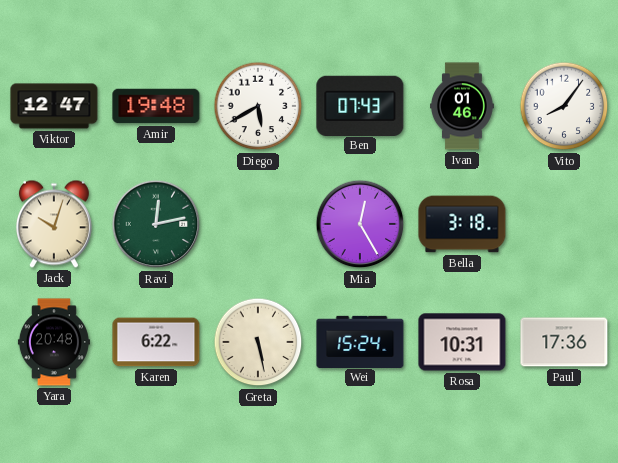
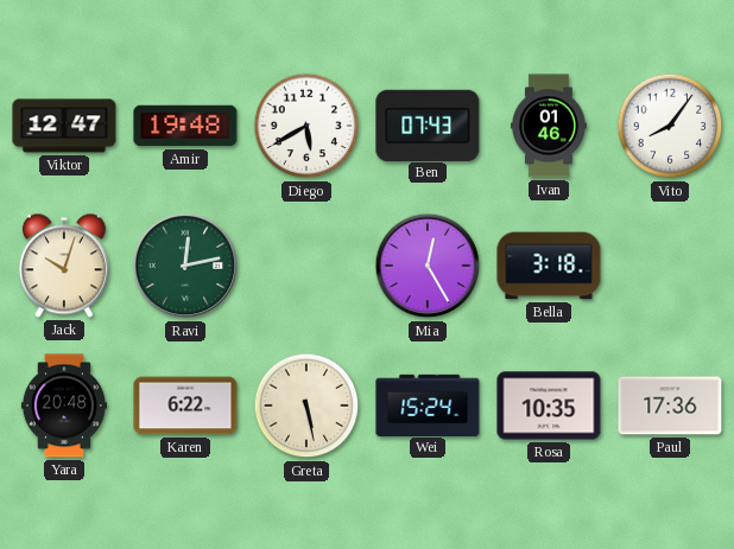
Rosa: 10:31 -> 10:35
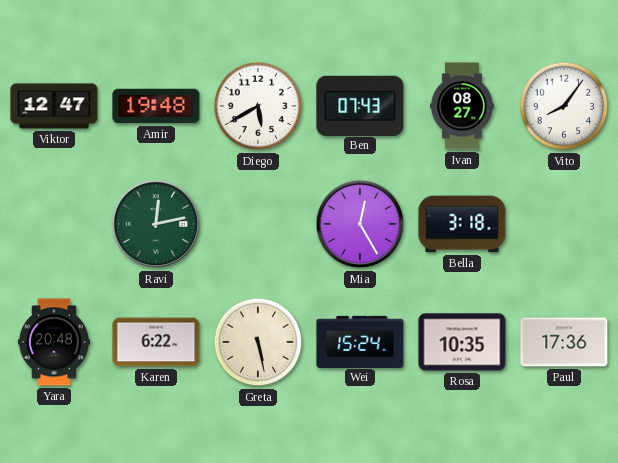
Ivan: 01:46 -> 08:27
Jack: 10:03 -> none
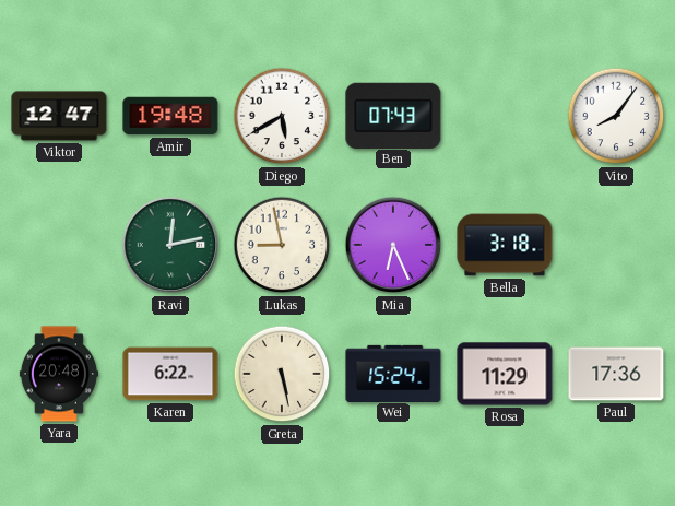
Ivan: 08:27 -> none
Lukas: none -> 8:58
Mia: 12:25 -> 6:26
Rosa: 10:35 -> 11:29
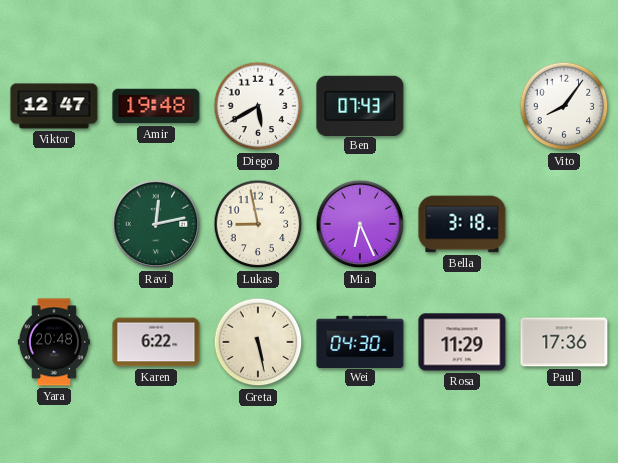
Wei: 15:24 -> 04:30
